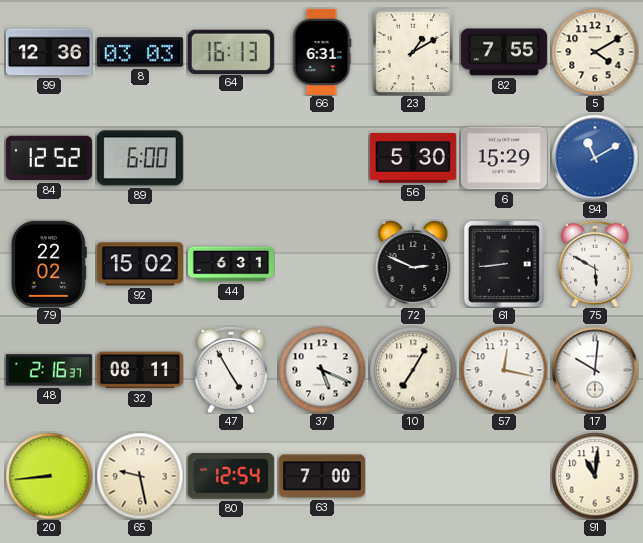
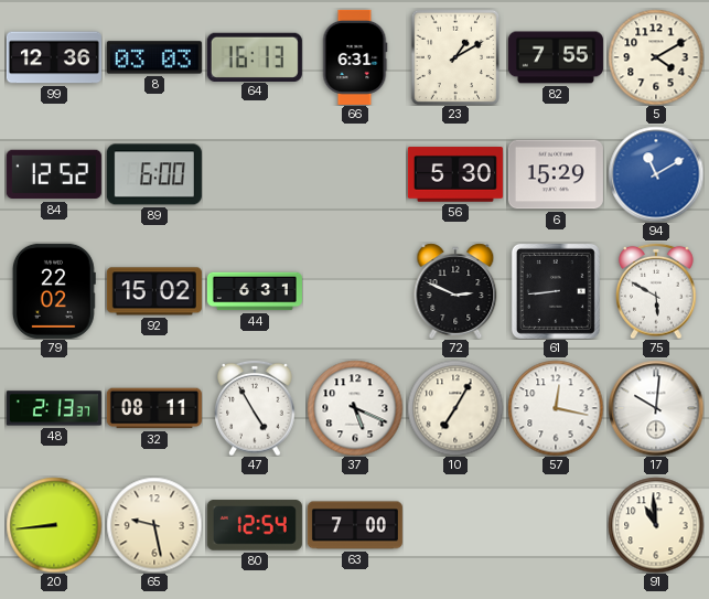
48: 2:16 -> 2:13
91: 11:01 -> 10:59
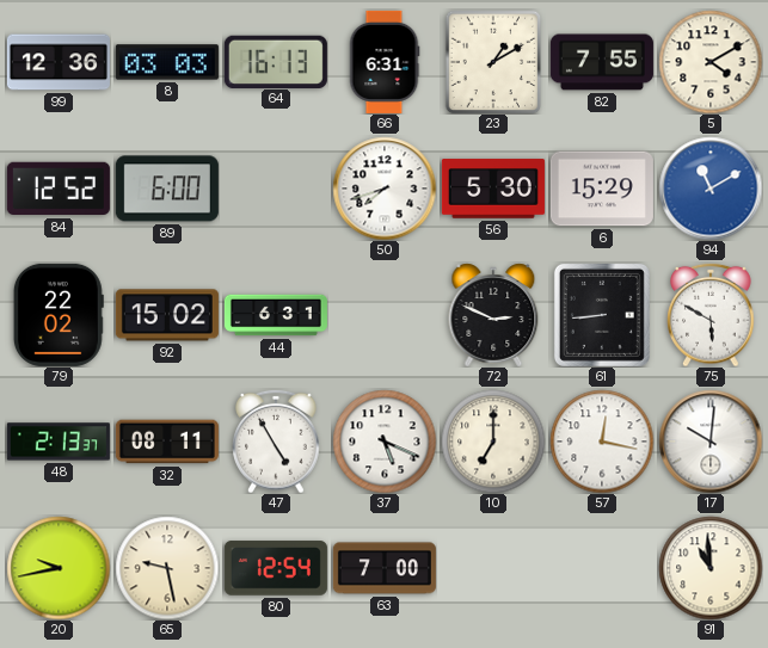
50: none -> 7:42
10: 7:05 -> 7:00
20: 8:44 -> 9:43
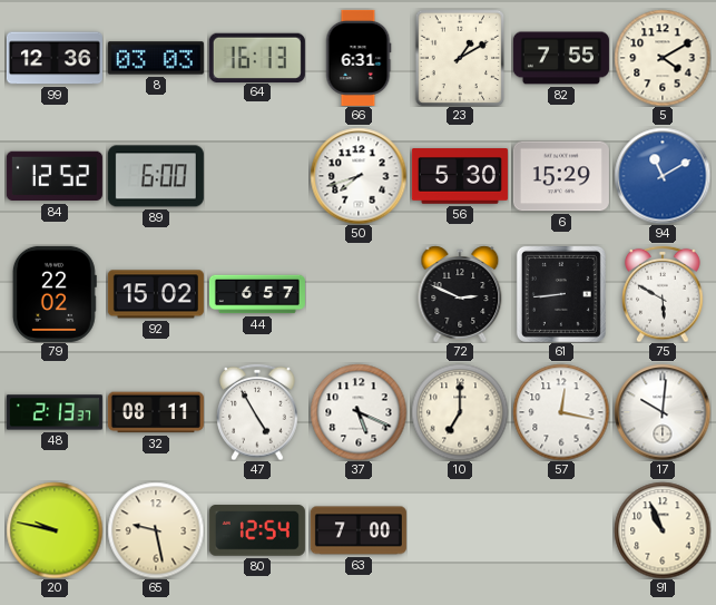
44: 6:31 -> 6:57
20: 9:43 -> 9:47
91: 10:59 -> 10:56
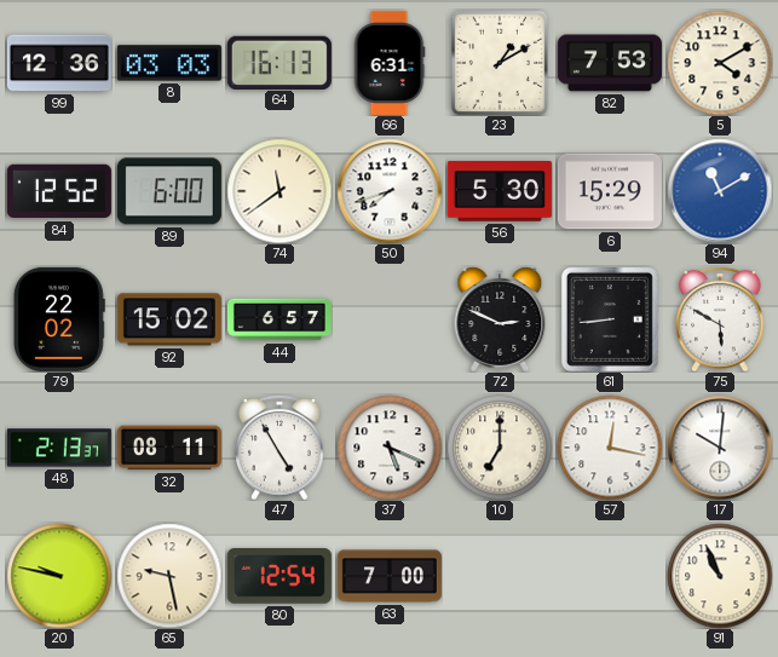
82: 7:55 -> 7:53
74: none -> 11:39
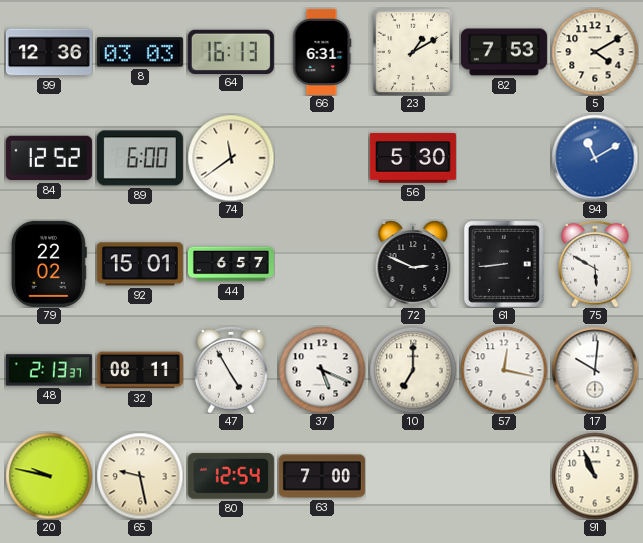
50: 7:42 -> none
6: 15:29 -> none
92: 15:02 -> 15:01
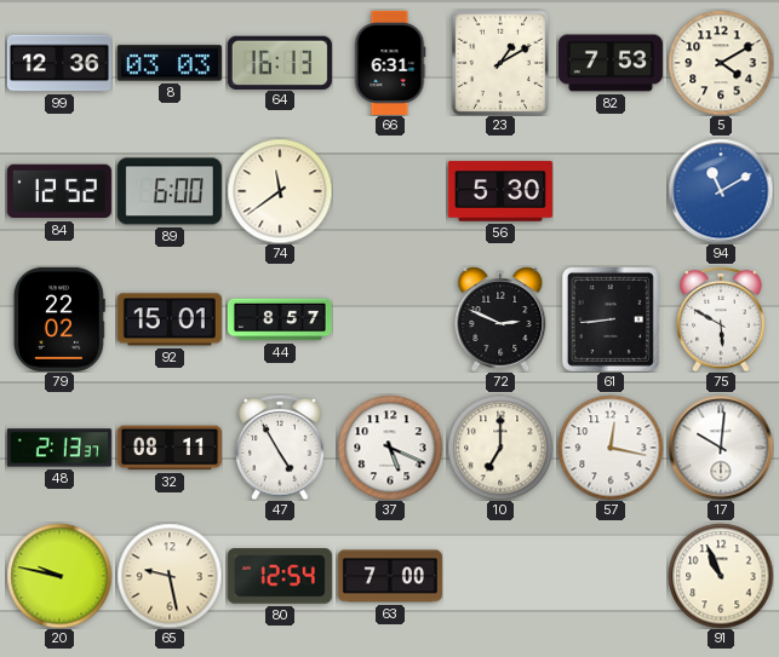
44: 6:57 -> 8:57
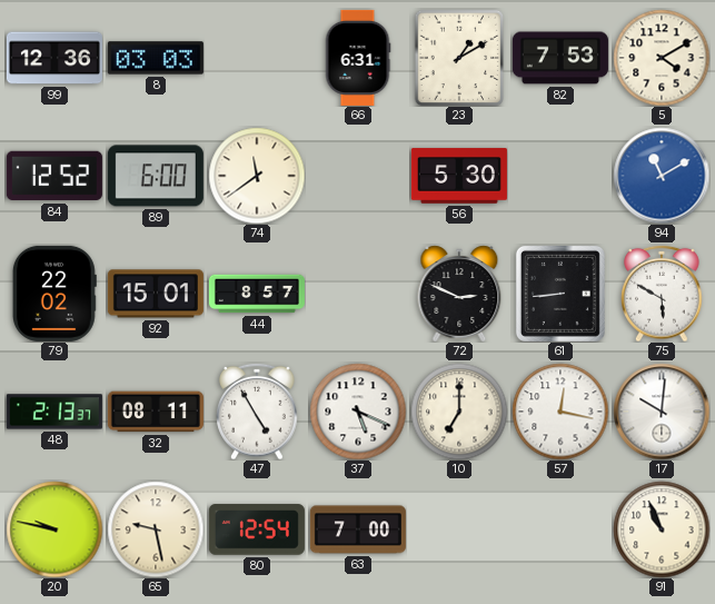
64: 16:13 -> none
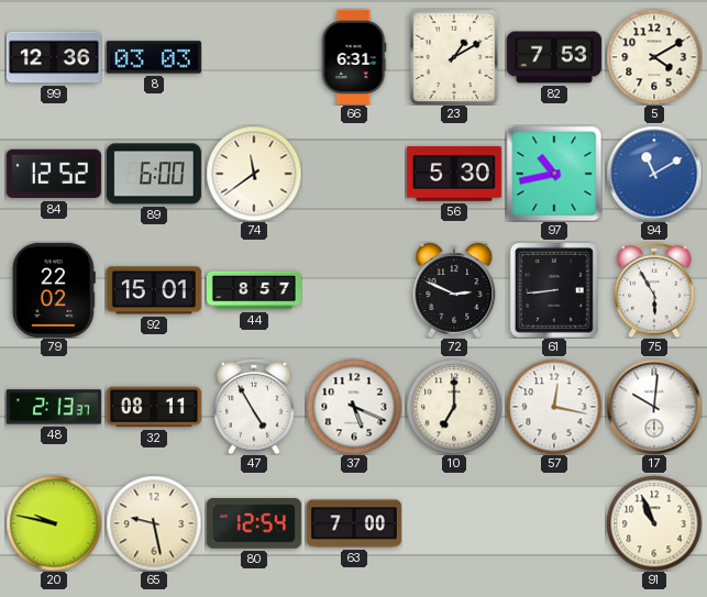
97: none -> 10:43
75: 5:50 -> 5:55
